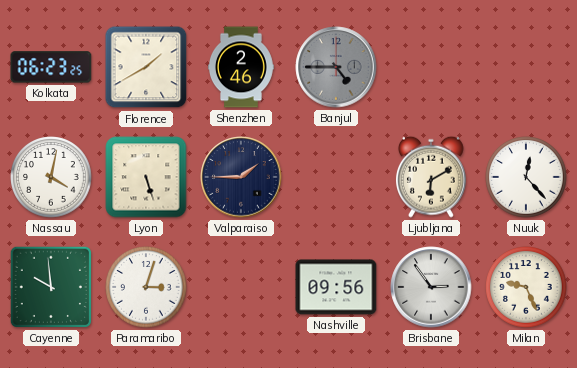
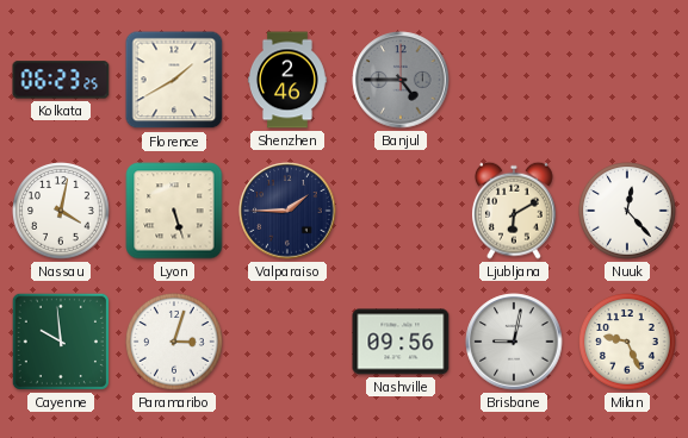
Brisbane: 2:54 -> 9:02
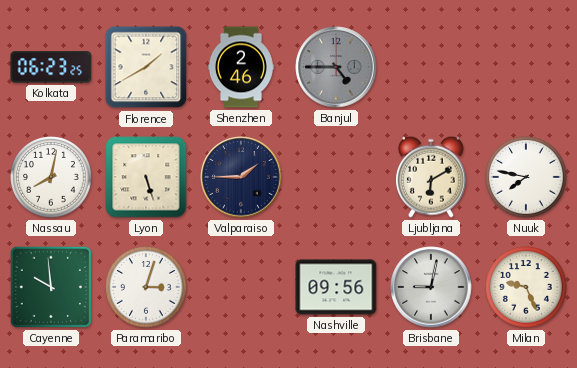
Nassau: 4:02 -> 8:02
Nuuk: 12:23 -> 7:47
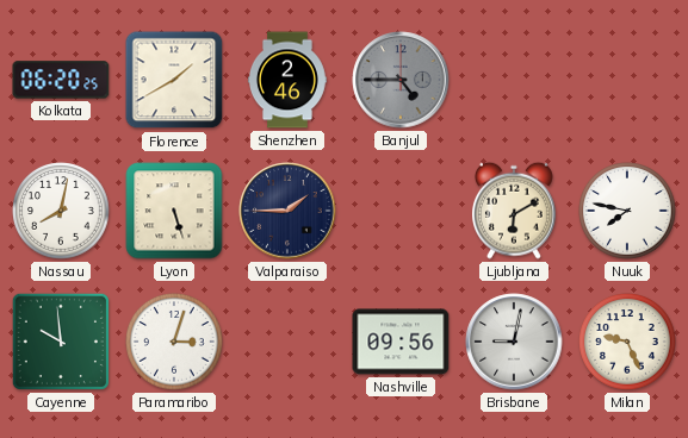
Kolkata: 06:23 -> 06:20
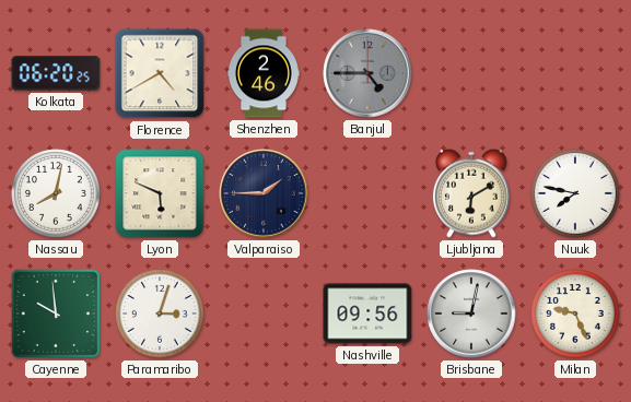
Florence: 1:40 -> 4:40
Lyon: 5:27 -> 5:49
